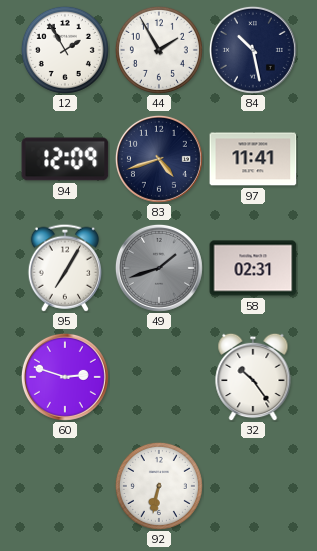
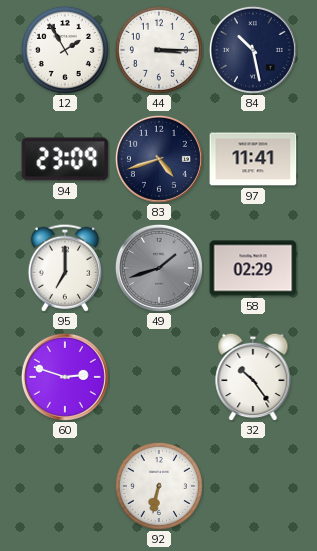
44: 1:55 -> 3:15
94: 12:09 -> 23:09
95: 7:05 -> 7:00
58: 02:31 -> 02:29
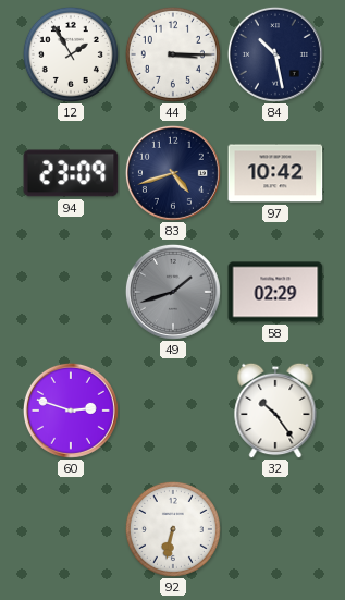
97: 11:41 -> 10:42
95: 7:00 -> none
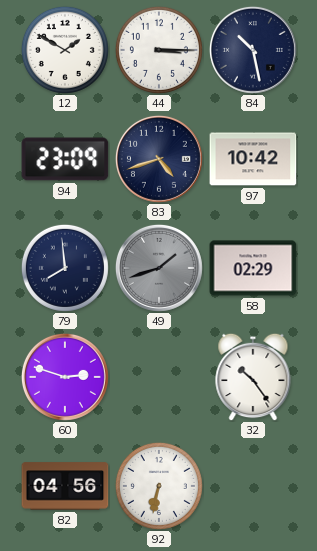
12: 1:55 -> 1:50
79: none -> 7:59
82: none -> 04:56
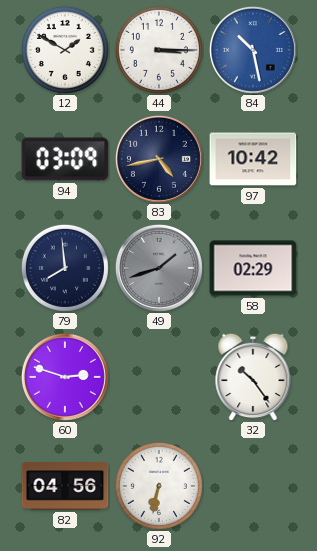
84 dial: navy -> blue
94: 23:09 -> 03:09
83: 4:42 -> 4:43
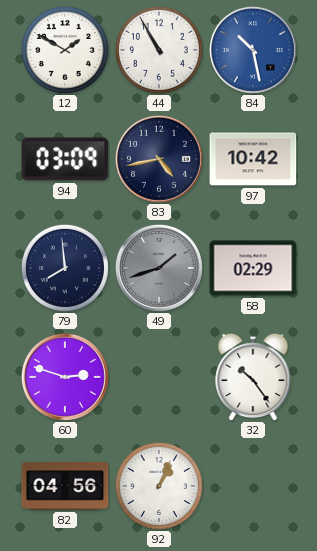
44: 3:15 -> 10:55
92: 6:32 -> 1:04
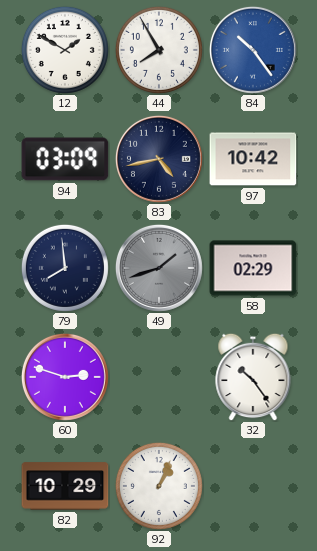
44: 10:55 -> 7:55
84: 10:28 -> 10:24
82: 04:56 -> 10:29
